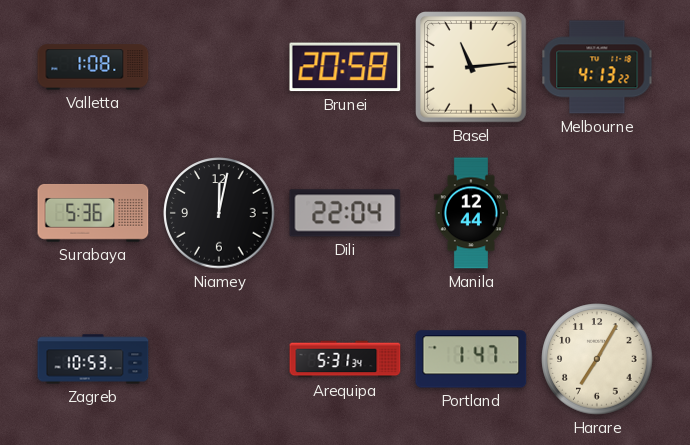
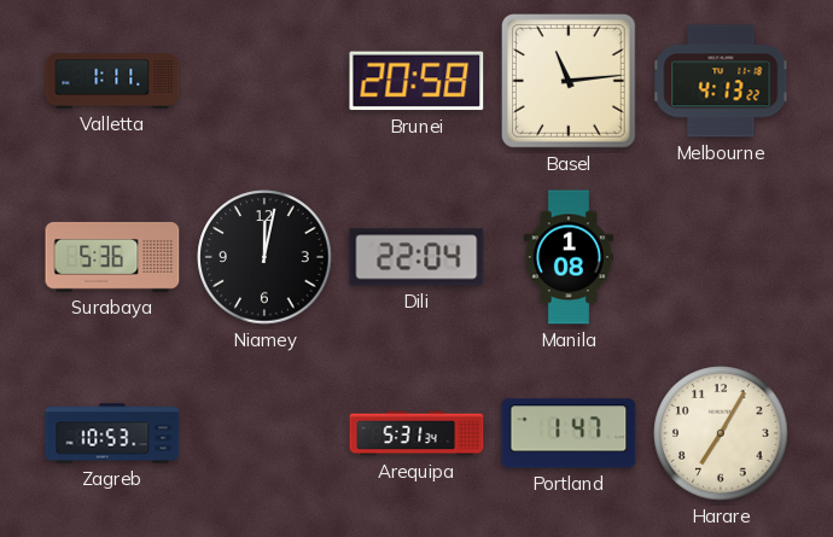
Valletta: 1:08 -> 1:11
Manila: 12:44 -> 1:08
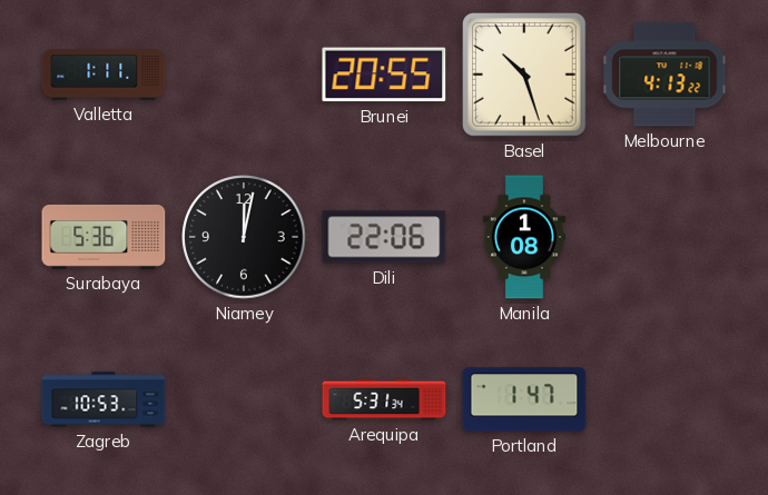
Brunei: 20:58 -> 20:55
Basel: 11:14 -> 10:27
Dili: 22:04 -> 22:06
Harare: 7:05 -> none
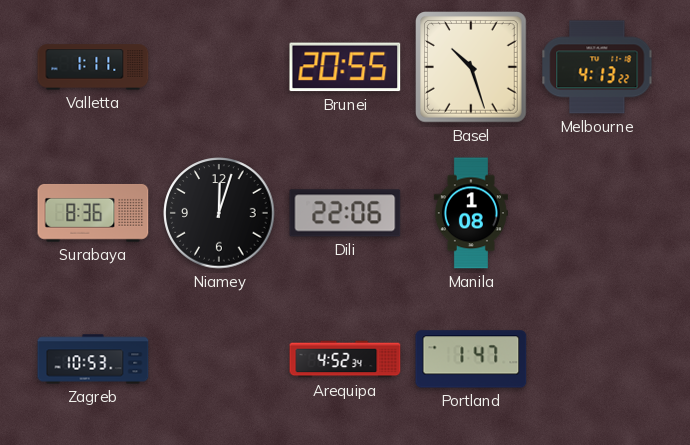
Surabaya: 5:36 -> 8:36
Niamey: 12:02 -> 12:03
Arequipa: 5:31 -> 4:52
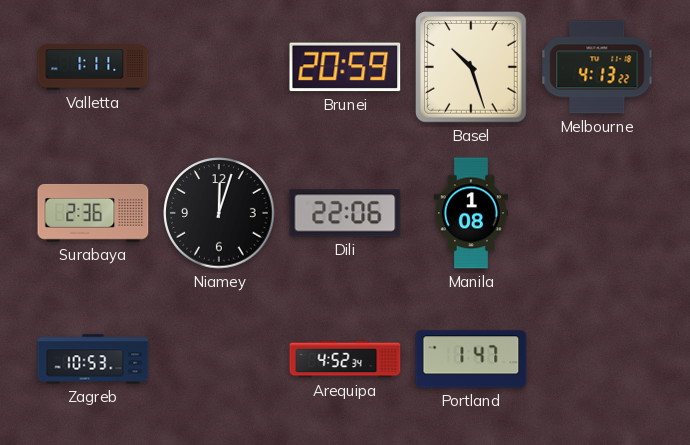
Brunei: 20:55 -> 20:59
Surabaya: 8:36 -> 2:36
